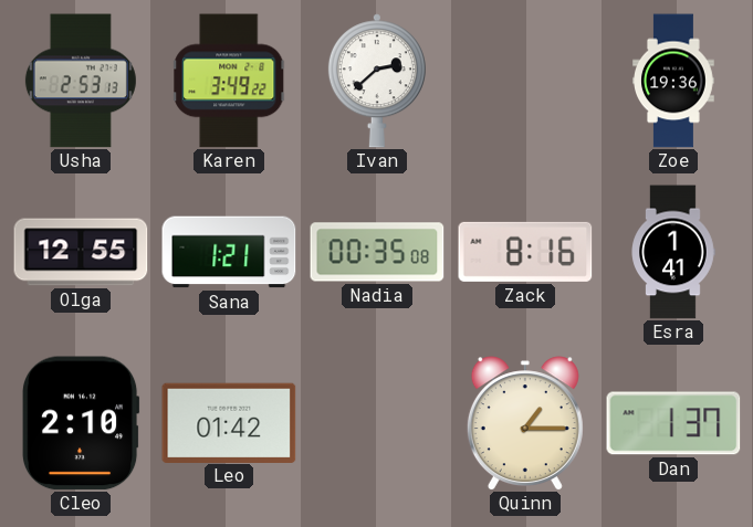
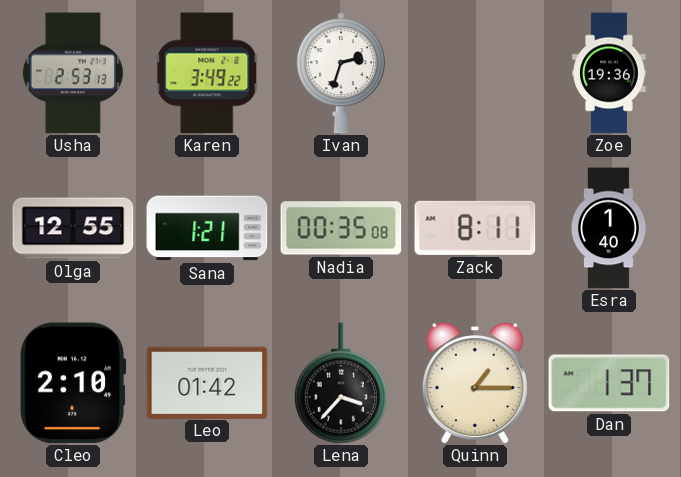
Ivan: 2:38 -> 2:33
Zack: 8:16 -> 8:11
Esra: 1:41 -> 1:40
Lena: none -> 3:37
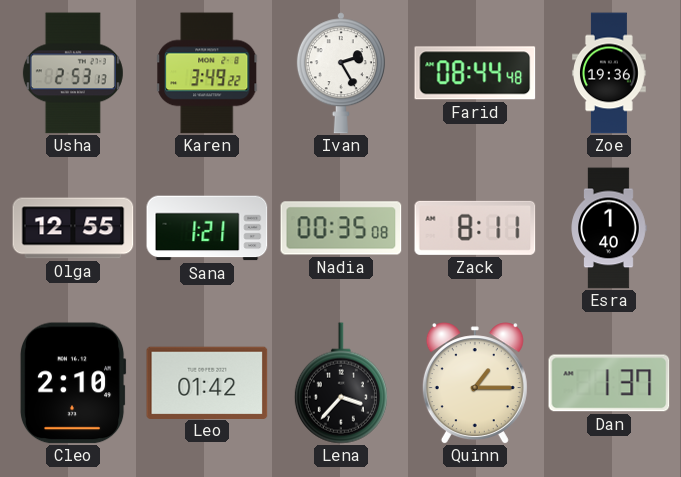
Ivan: 2:33 -> 2:25
Farid: none -> 08:44
